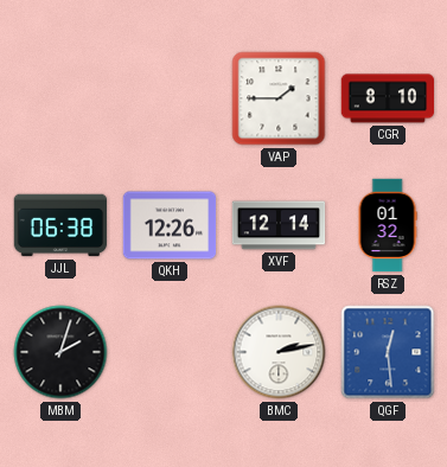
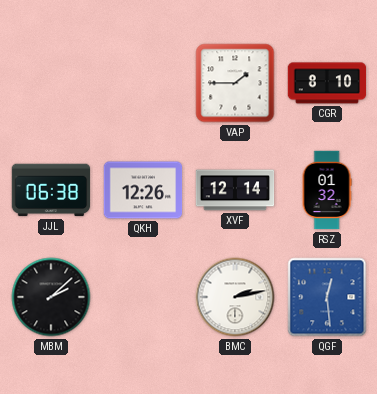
MBM: 2:03 -> 2:08
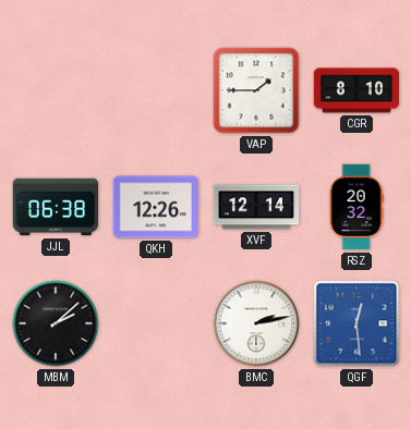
RSZ: 01:32 -> 20:32
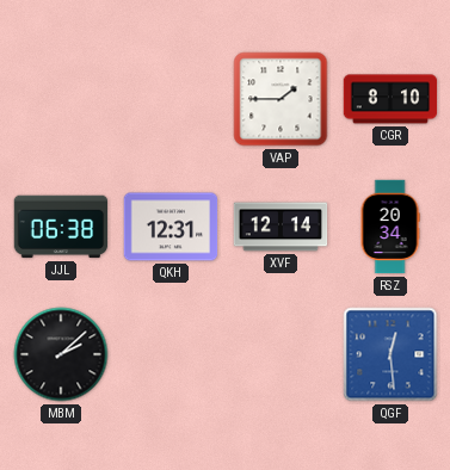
QKH: 12:26 -> 12:31
RSZ: 20:32 -> 20:34
BMC: 2:13 -> none
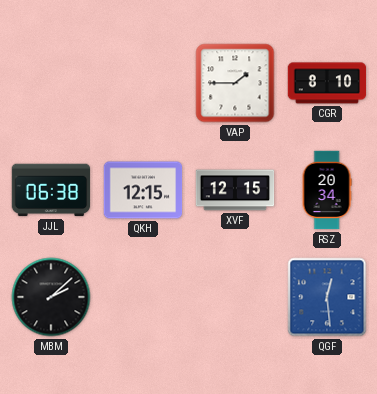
QKH: 12:31 -> 12:15
XVF: 12:14 -> 12:15
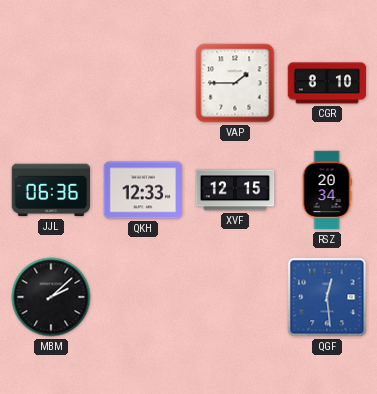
JJL: 06:38 -> 06:36
QKH: 12:15 -> 12:33
